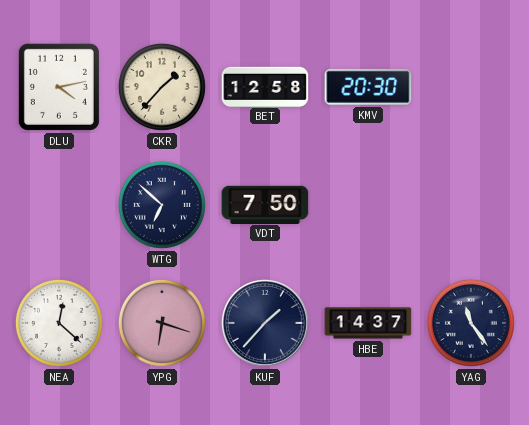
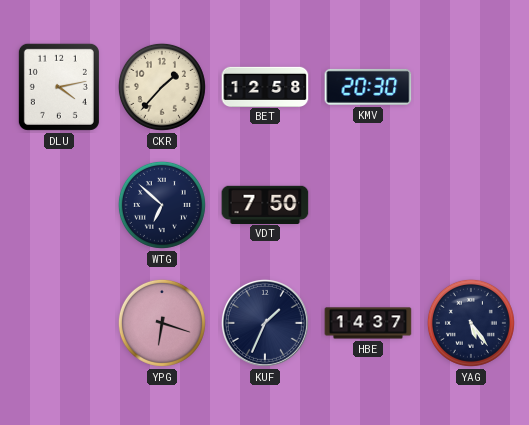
NEA: 12:22 -> none
KUF: 1:37 -> 1:34
YAG: 11:24 -> 5:24
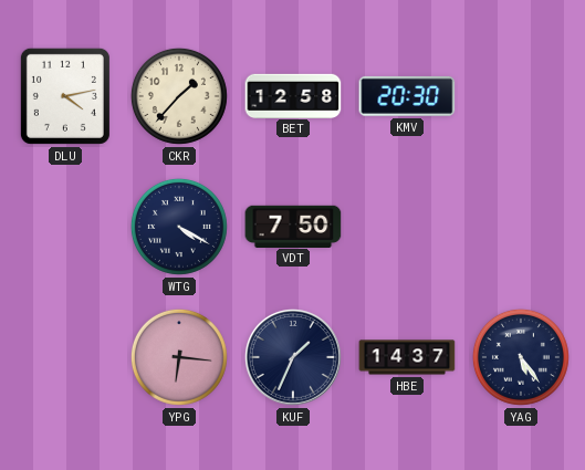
WTG: 6:52 -> 4:20
YPG: 6:18 -> 6:16
